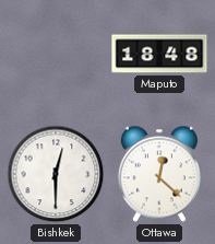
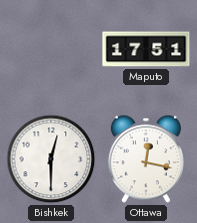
Maputo: 18:48 -> 17:51
Ottawa: 12:22 -> 12:17
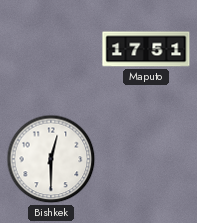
Ottawa: 12:17 -> none
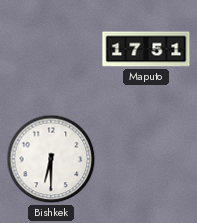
Bishkek: 12:30 -> 6:30
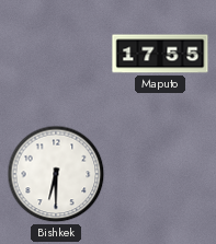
Maputo: 17:51 -> 17:55
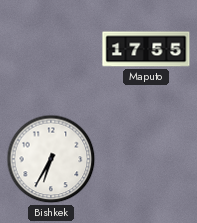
Bishkek: 6:30 -> 6:35
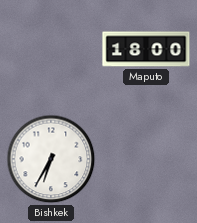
Maputo: 17:55 -> 18:00
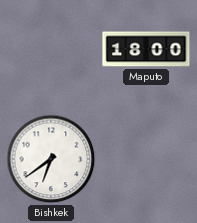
Bishkek: 6:35 -> 6:39
